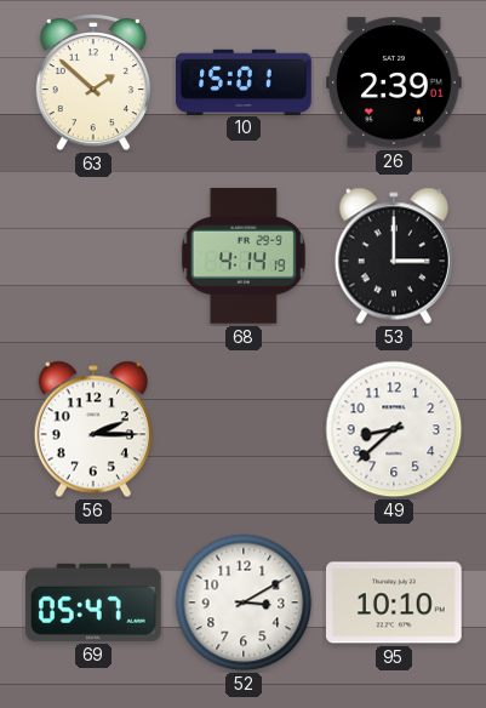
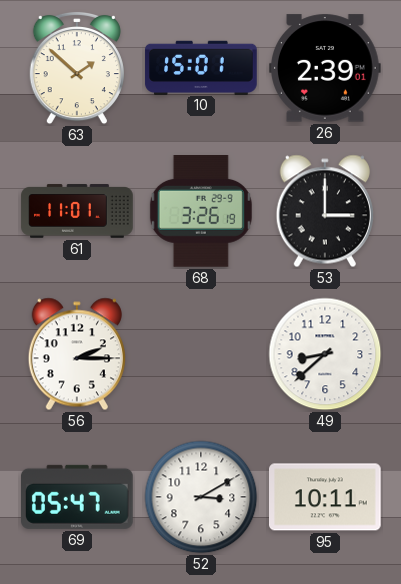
61: none -> 11:01
68: 4:14 -> 3:26
95: 10:10 -> 10:11
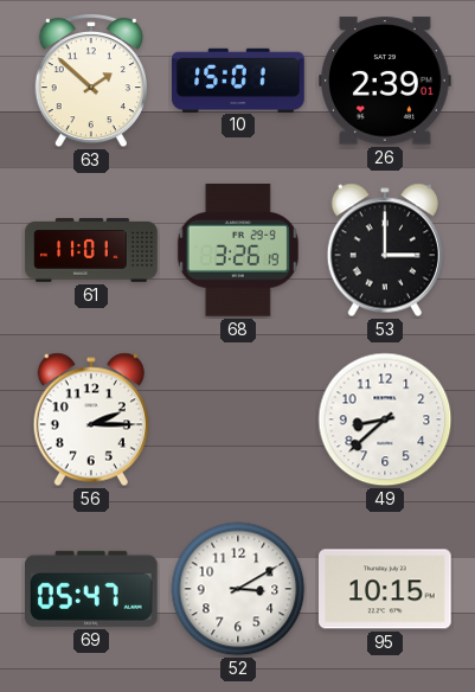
95: 10:11 -> 10:15
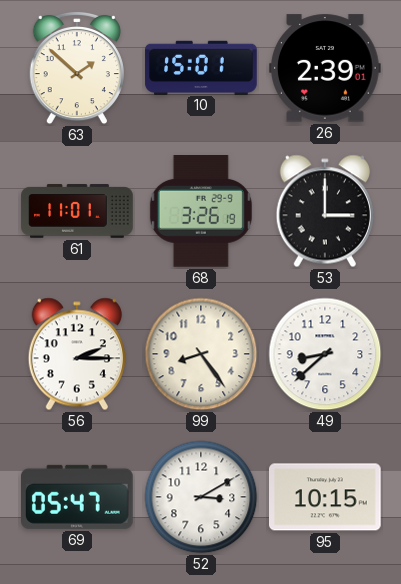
99: none -> 8:24
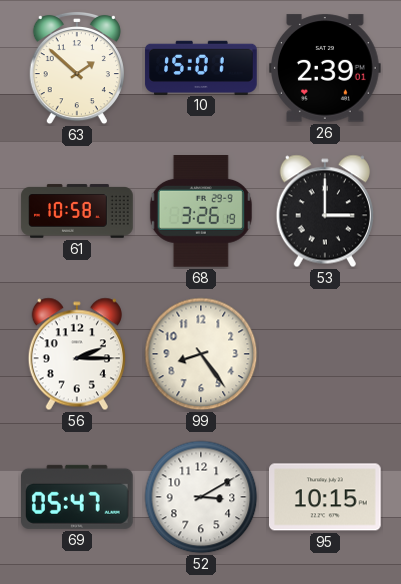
61: 11:01 -> 10:58
49: 8:38 -> none
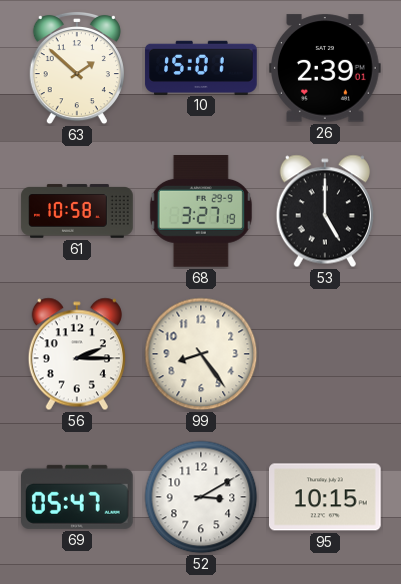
68: 3:26 -> 3:27
53: 3:00 -> 5:00
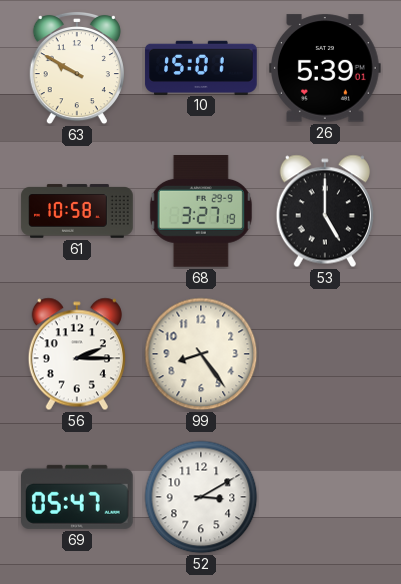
63: 1:52 -> 9:50
26: 2:39 -> 5:39
95: 10:15 -> none
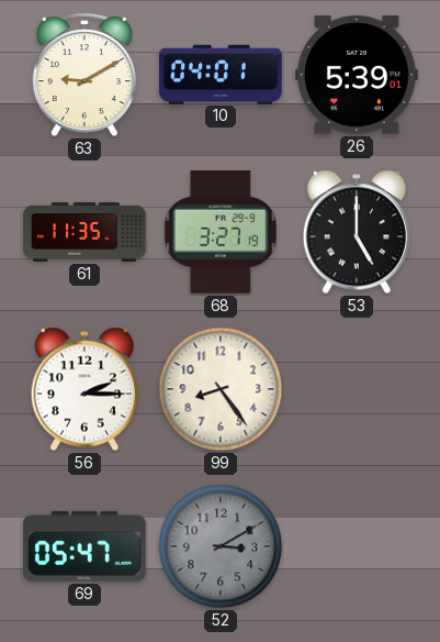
63: 9:50 -> 9:10
10: 15:01 -> 04:01
61: 10:58 -> 11:35
52 dial: white -> grey
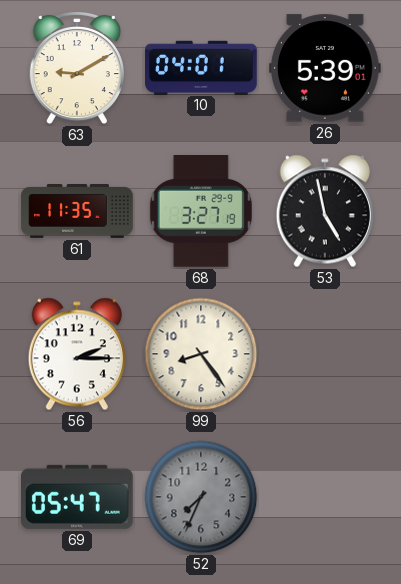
53: 5:00 -> 4:58
52: 3:10 -> 7:34
